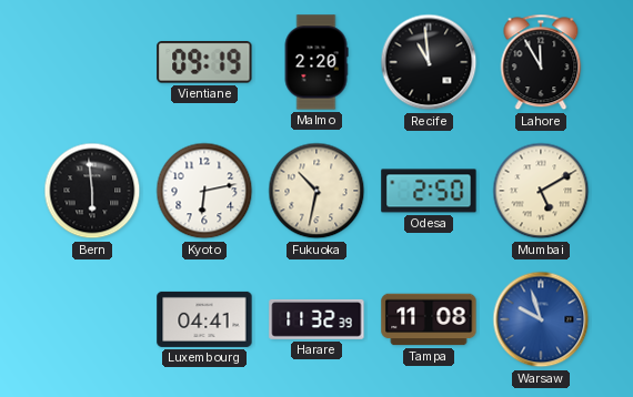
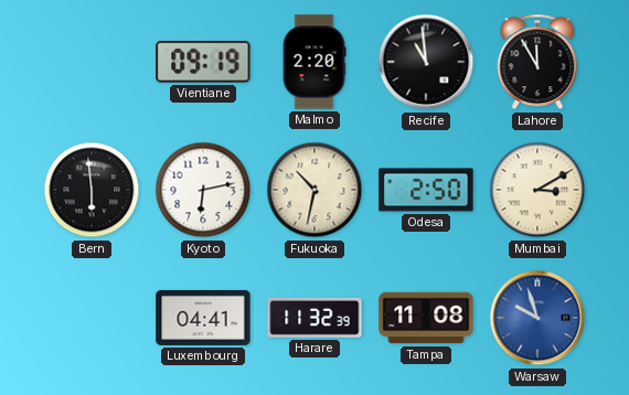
Mumbai: 5:10 -> 3:10
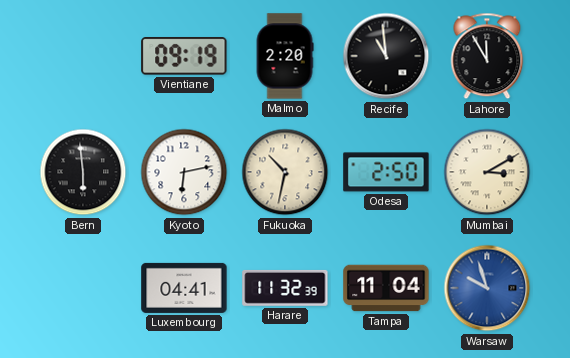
Tampa: 11:08 -> 11:04
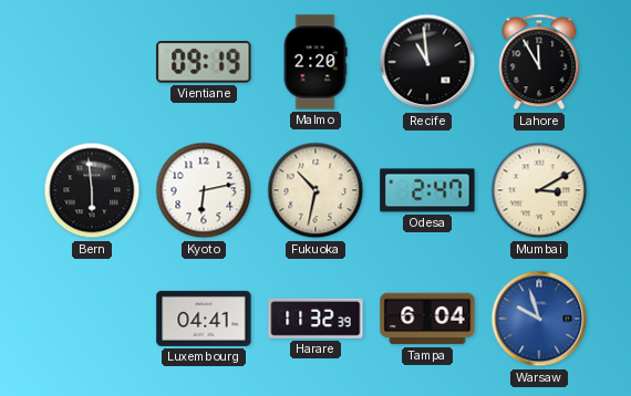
Odesa: 2:50 -> 2:47
Tampa: 11:04 -> 6:04
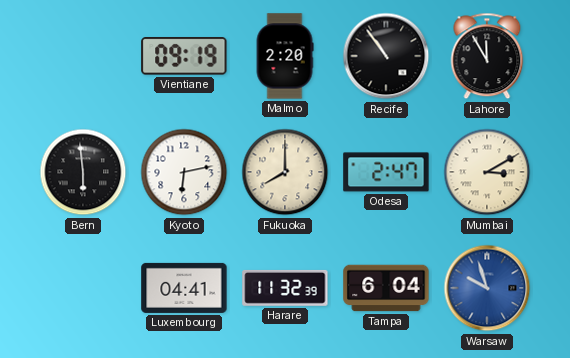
Recife: 10:59 -> 10:54
Fukuoka: 10:32 -> 8:00
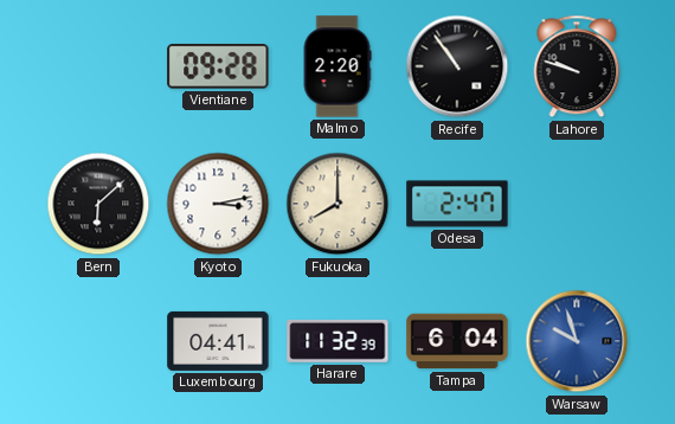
Vientiane: 09:19 -> 09:28
Lahore: 11:55 -> 9:48
Bern: 5:59 -> 6:08
Kyoto: 6:13 -> 3:13
Mumbai: 3:10 -> none
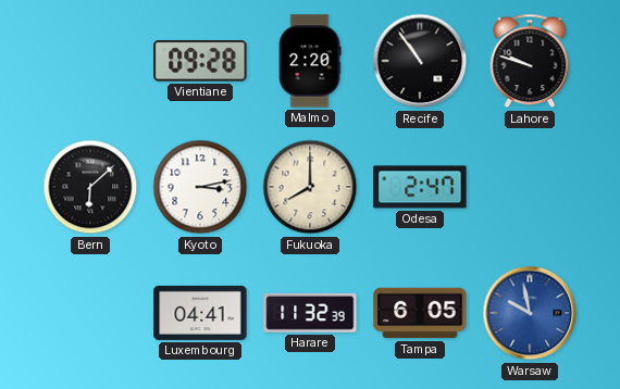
Tampa: 6:04 -> 6:05
Warsaw: 9:57 -> 9:58
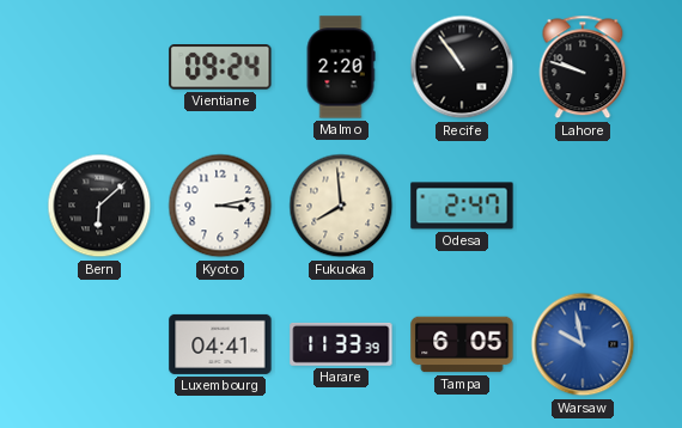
Vientiane: 09:28 -> 09:24
Fukuoka: 8:00 -> 7:59
Harare: 11:32 -> 11:33
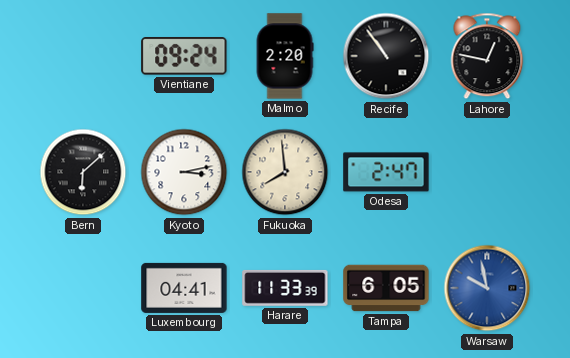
Lahore: 9:48 -> 12:47
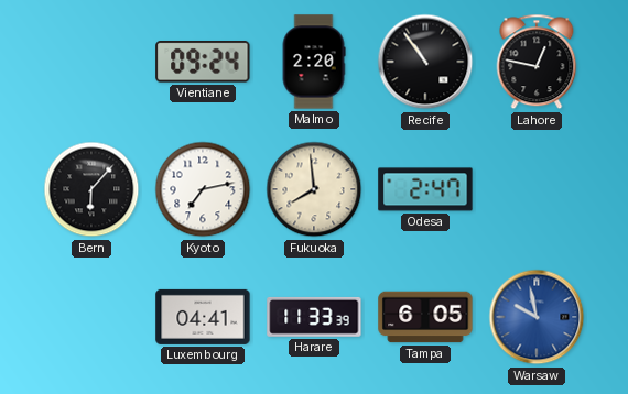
Bern: 6:08 -> 6:07
Kyoto: 3:13 -> 7:13
